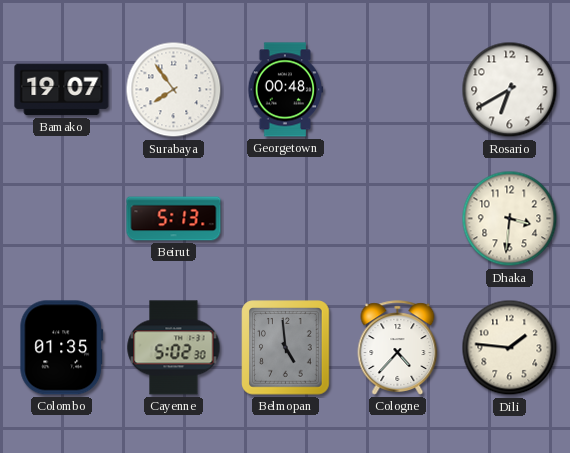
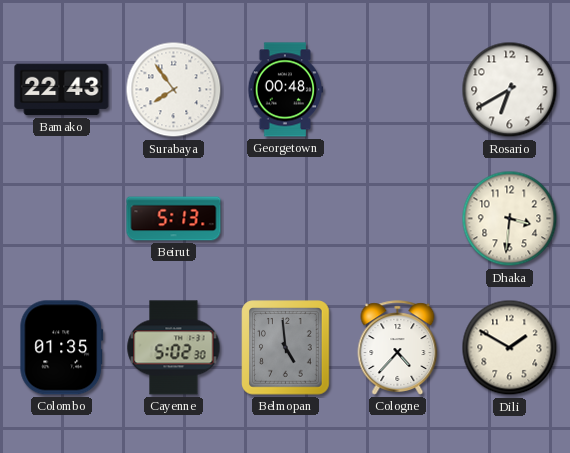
Bamako: 19:07 -> 22:43
Dili: 1:46 -> 1:50
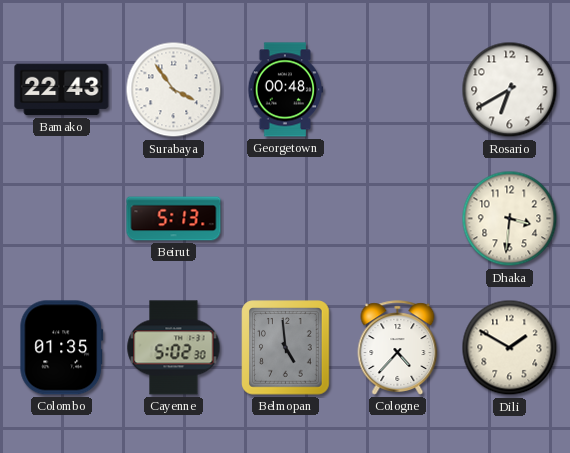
Surabaya: 7:54 -> 3:54
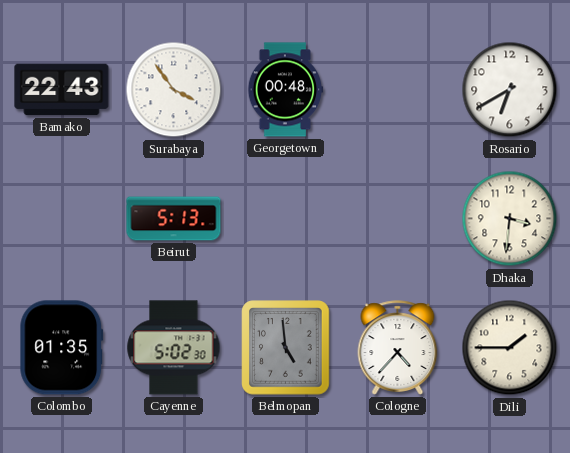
Dili: 1:50 -> 1:45
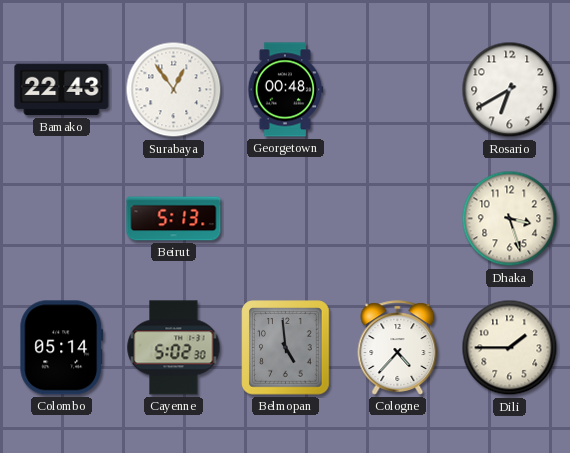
Surabaya: 3:54 -> 12:54
Dhaka: 3:31 -> 3:27
Colombo: 01:35 -> 05:14
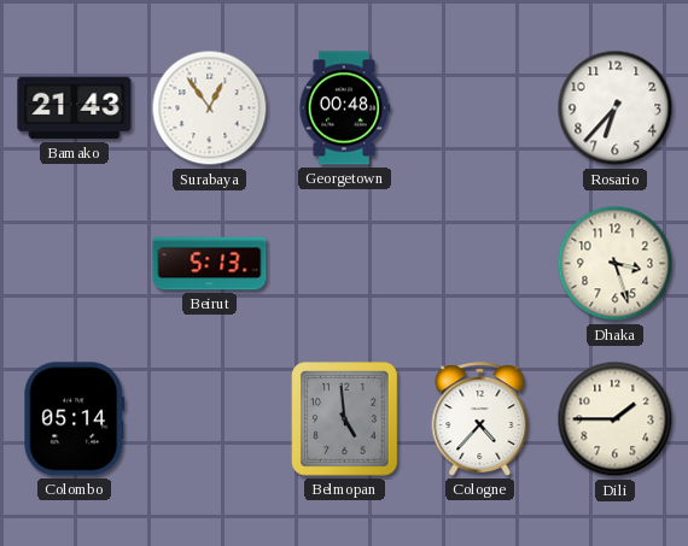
Bamako: 22:43 -> 21:43
Rosario: 6:40 -> 6:37
Cayenne: 5:02 -> none
